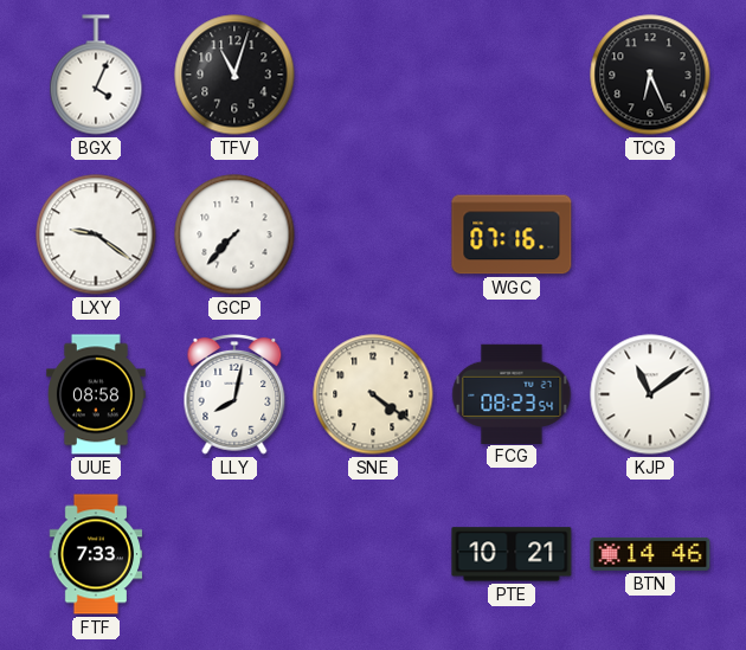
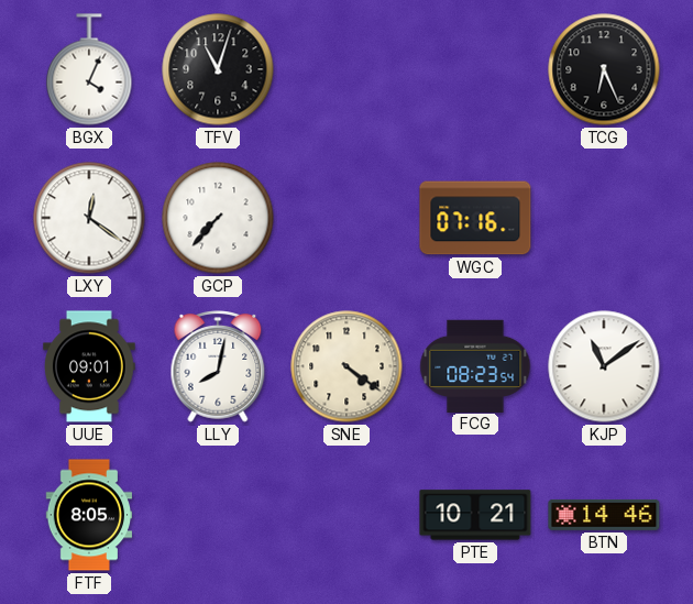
LXY: 9:21 -> 12:21
UUE: 08:58 -> 09:01
FTF: 7:33 -> 8:05
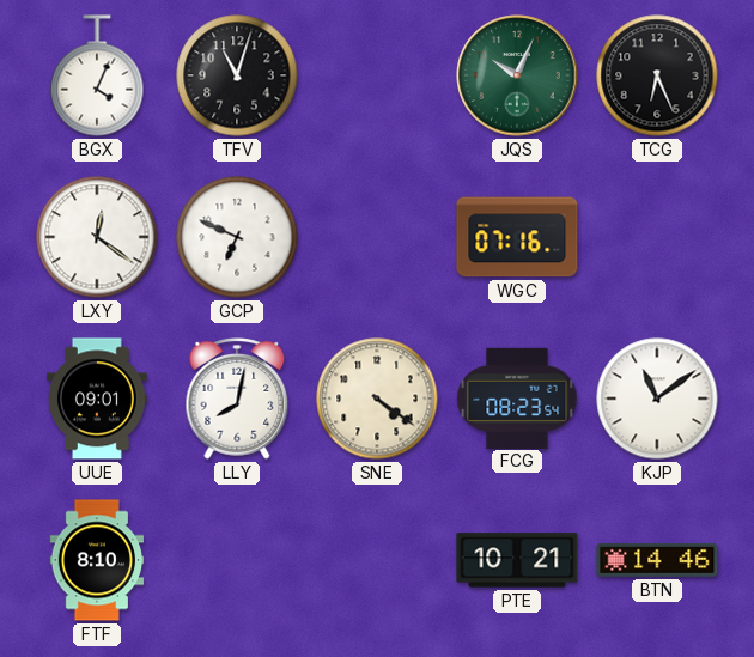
JQS: none -> 10:04
GCP: 7:37 -> 6:49
FTF: 8:05 -> 8:10
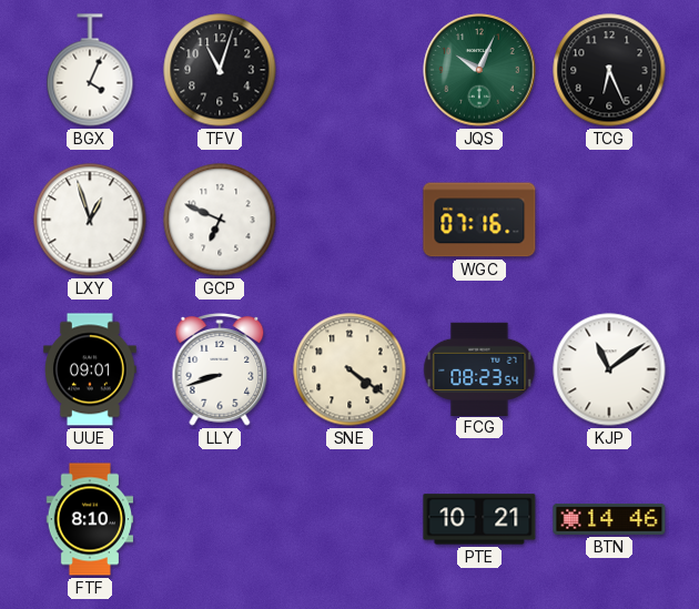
LXY: 12:21 -> 12:57
LLY: 8:02 -> 8:42
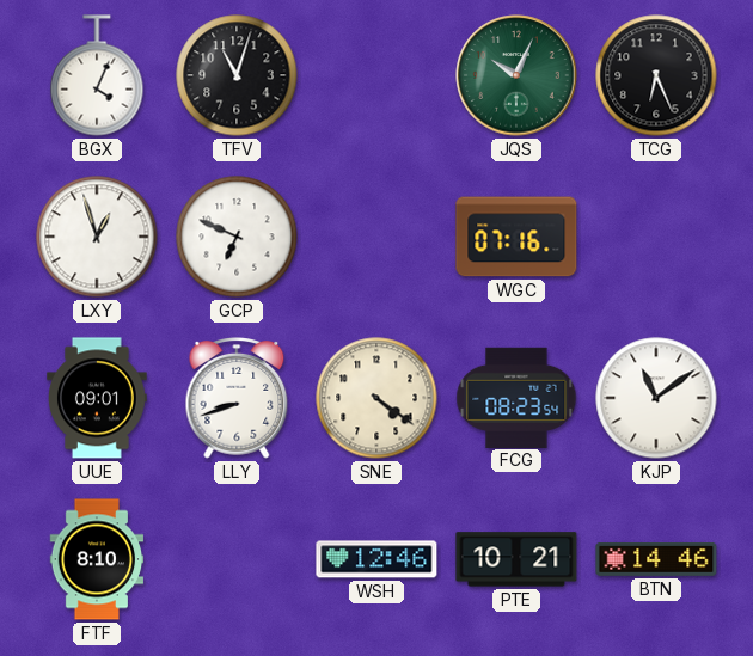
WSH: none -> 12:46
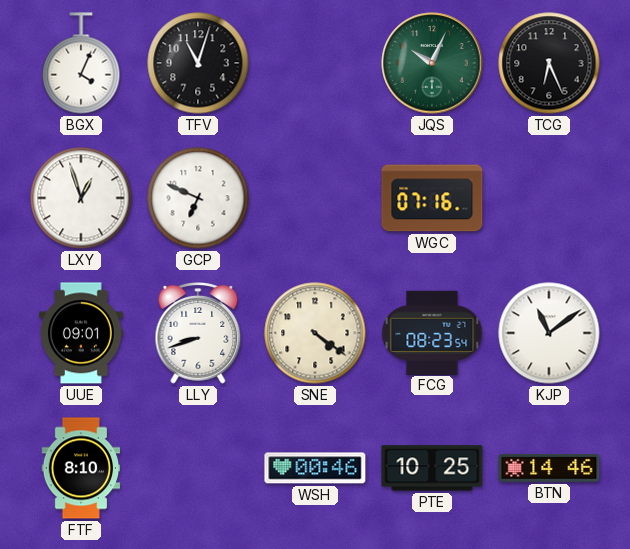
WSH: 12:46 -> 00:46
PTE: 10:21 -> 10:25
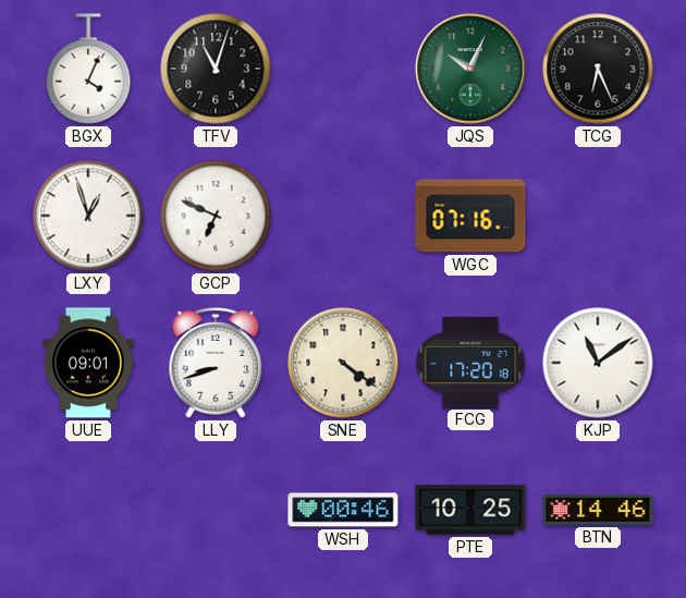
FCG: 08:23 -> 17:20
FTF: 8:10 -> none
